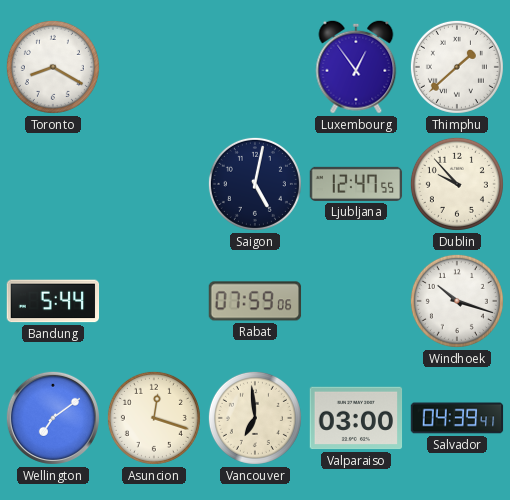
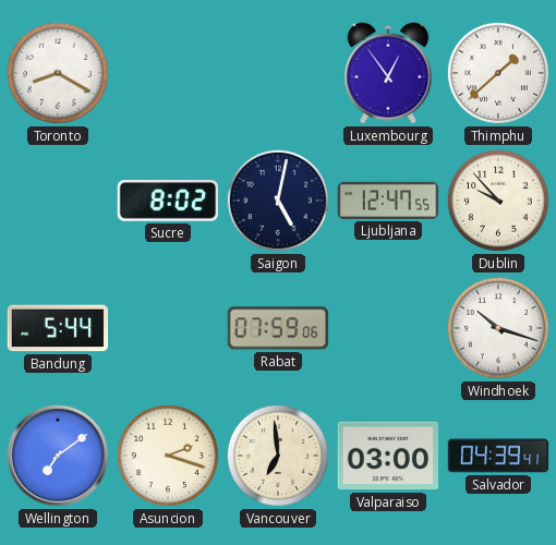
Sucre: none -> 8:02
Asuncion: 12:18 -> 2:18
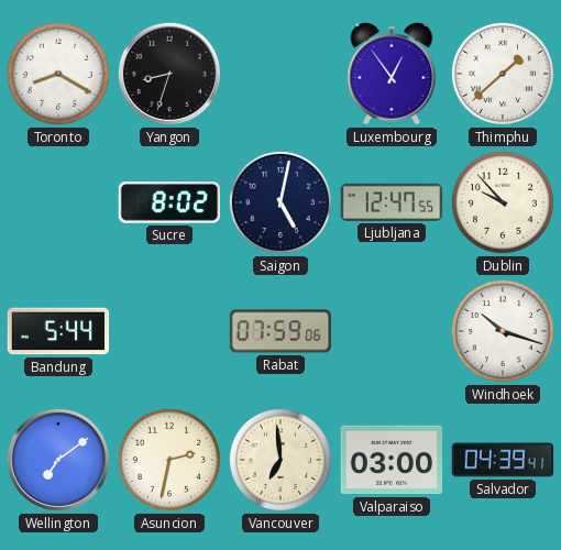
Yangon: none -> 8:33
Asuncion: 2:18 -> 2:32
